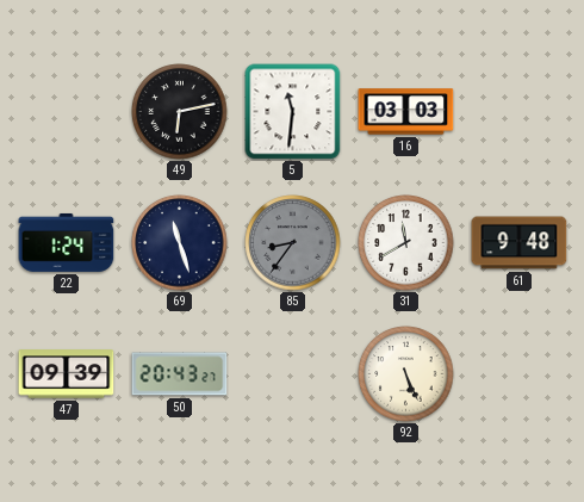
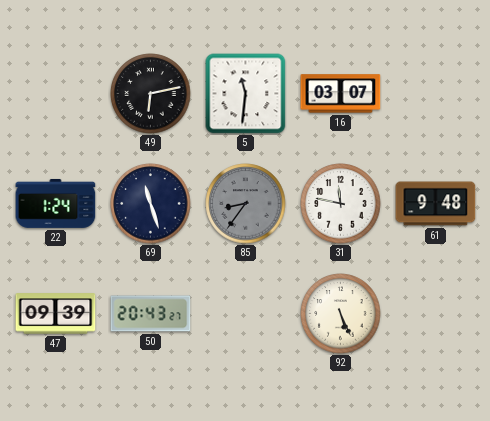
16: 03:03 -> 03:07
31: 11:40 -> 11:47
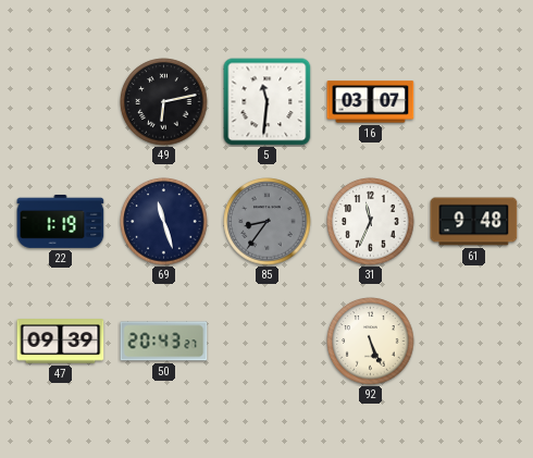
22: 1:24 -> 1:19
31: 11:47 -> 11:34
